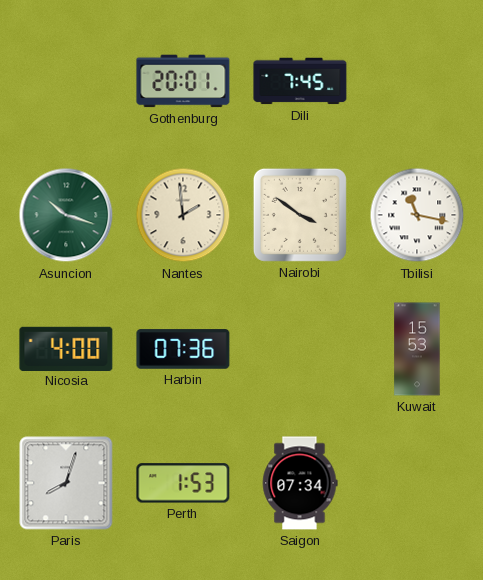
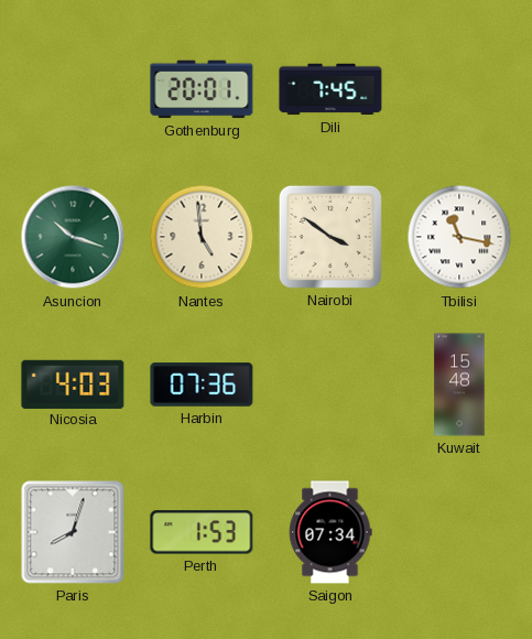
Nantes: 1:59 -> 4:59
Nicosia: 4:00 -> 4:03
Kuwait: 15:53 -> 15:48
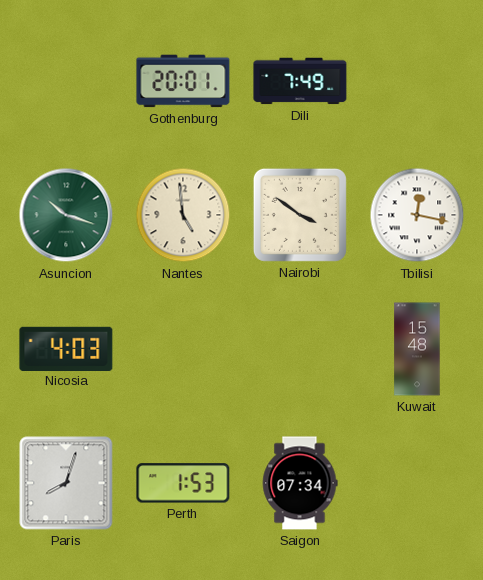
Dili: 7:45 -> 7:49
Tbilisi: 11:17 -> 12:17
Harbin: 07:36 -> none
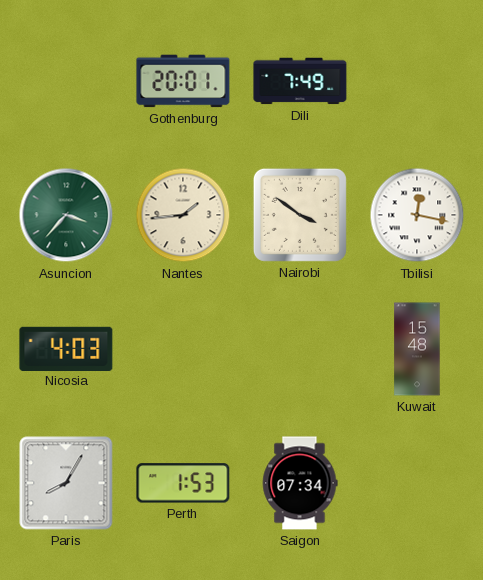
Asuncion: 10:18 -> 3:37
Nantes: 4:59 -> 1:44
Paris: 8:03 -> 8:05
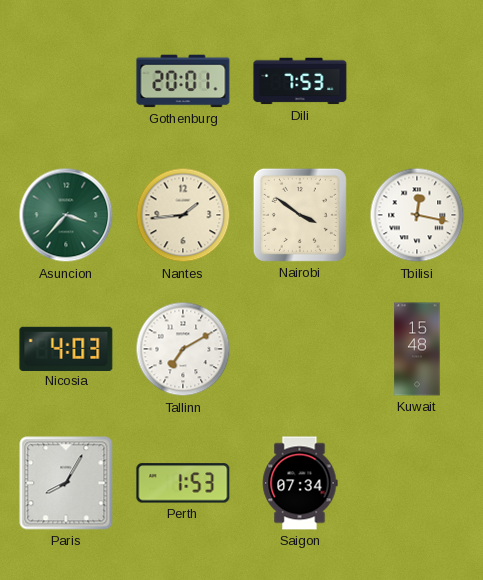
Dili: 7:49 -> 7:53
Tallinn: none -> 7:10
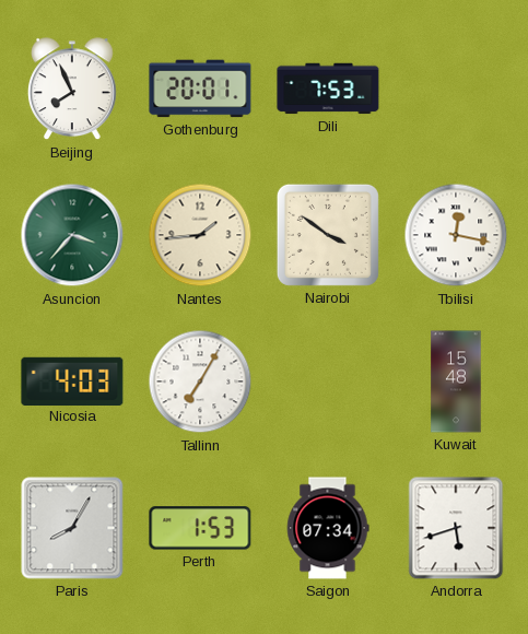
Beijing: none -> 7:56
Tallinn: 7:10 -> 7:05
Andorra: none -> 5:42
